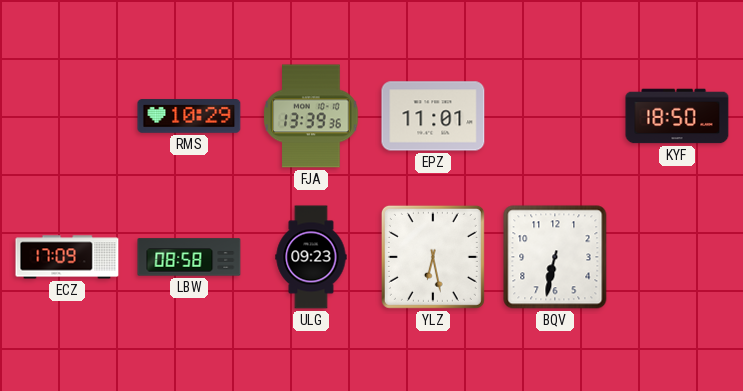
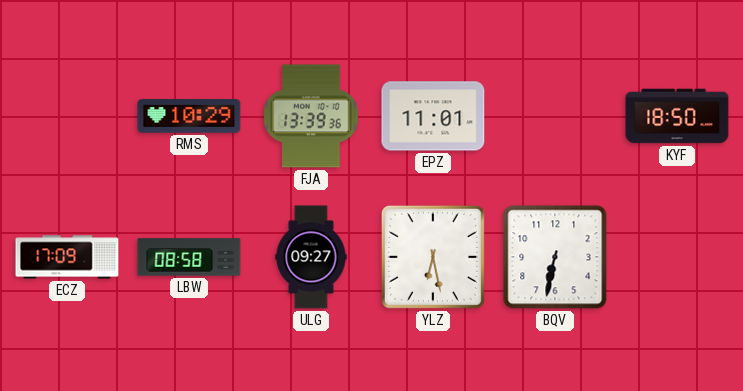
ULG: 09:23 -> 09:27
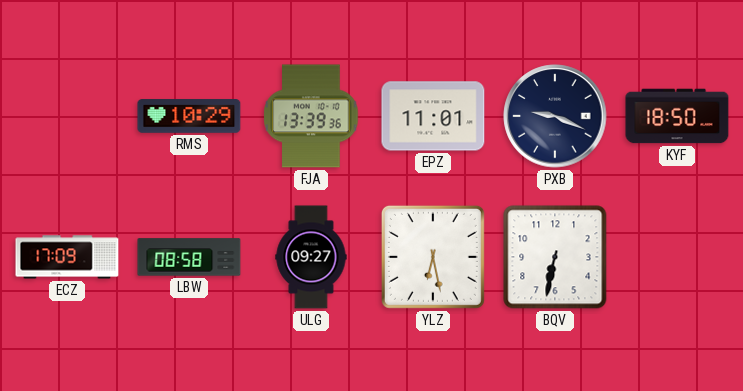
PXB: none -> 9:19
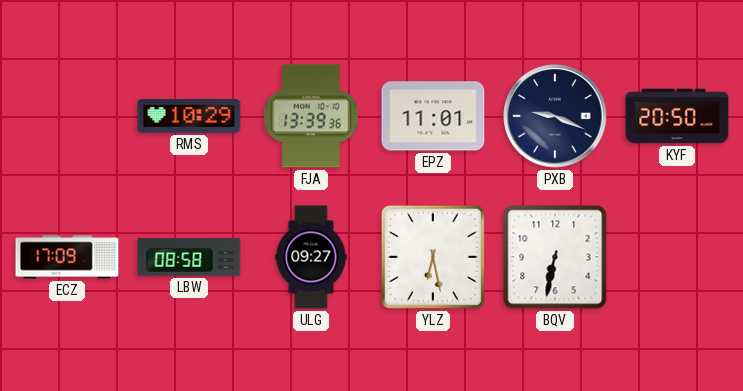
KYF: 18:50 -> 20:50
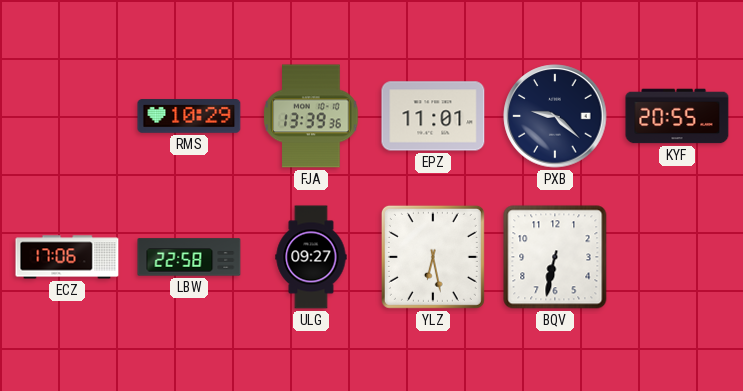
PXB: 9:19 -> 9:22
KYF: 20:50 -> 20:55
ECZ: 17:09 -> 17:06
LBW: 08:58 -> 22:58
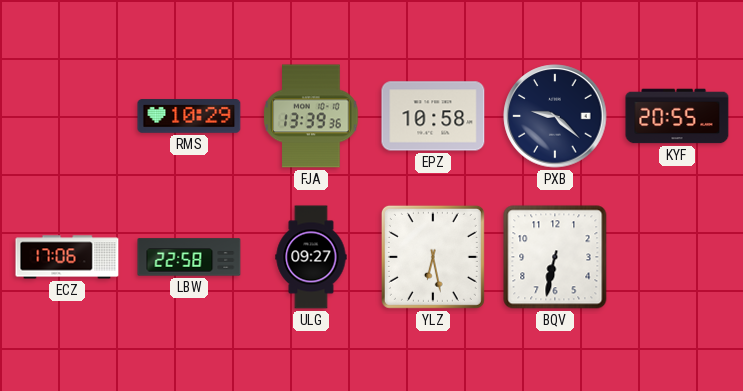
EPZ: 11:01 -> 10:58
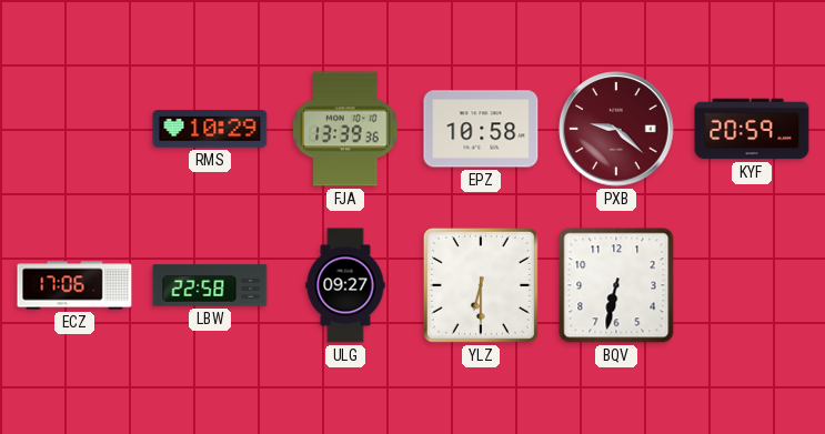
PXB dial: navy -> burgundy
KYF: 20:55 -> 20:59
YLZ: 6:28 -> 6:30
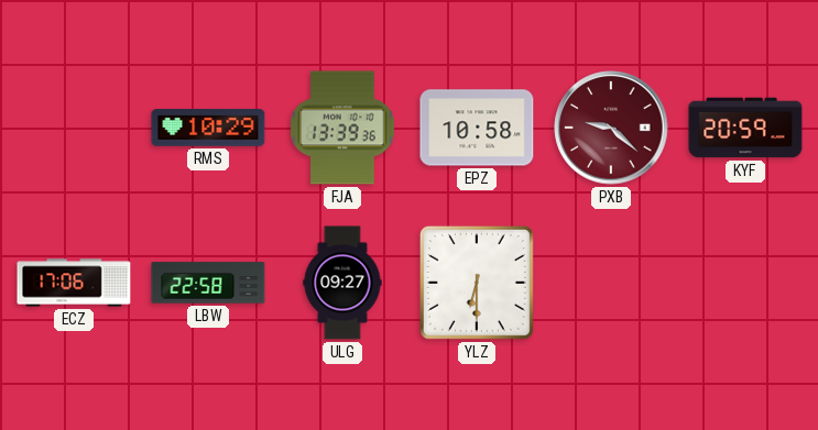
BQV: 6:32 -> none
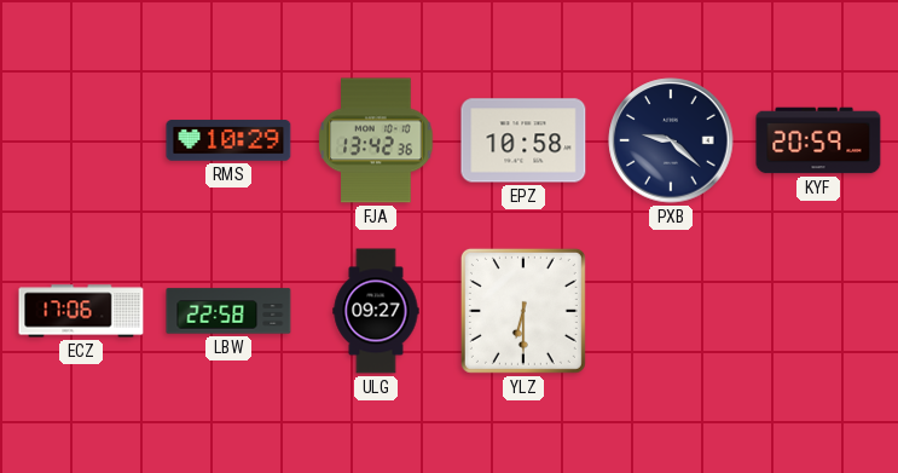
FJA: 13:39 -> 13:42
PXB dial: burgundy -> navy
